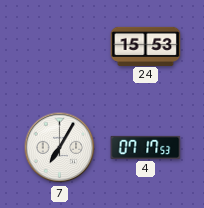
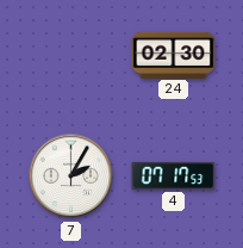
24: 15:53 -> 02:30
7: 7:05 -> 2:05
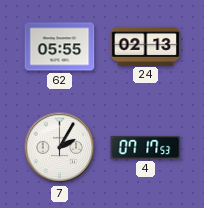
62: none -> 05:55
24: 02:30 -> 02:13
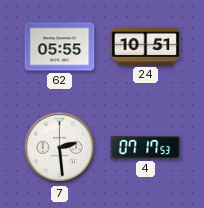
24: 02:13 -> 10:51
7: 2:05 -> 2:29
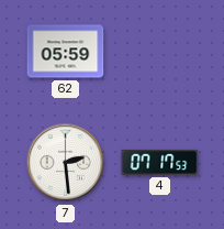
62: 05:55 -> 05:59
24: 10:51 -> none
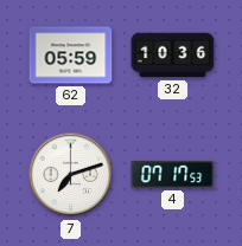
32: none -> 10:36
7: 2:29 -> 7:12
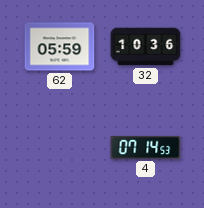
7: 7:12 -> none
4: 07:17 -> 07:14
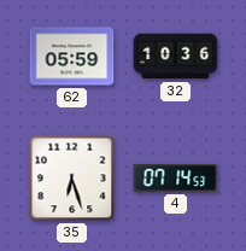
35: none -> 6:27
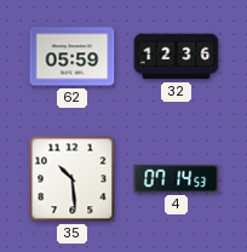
32: 10:36 -> 12:36
35: 6:27 -> 10:29
